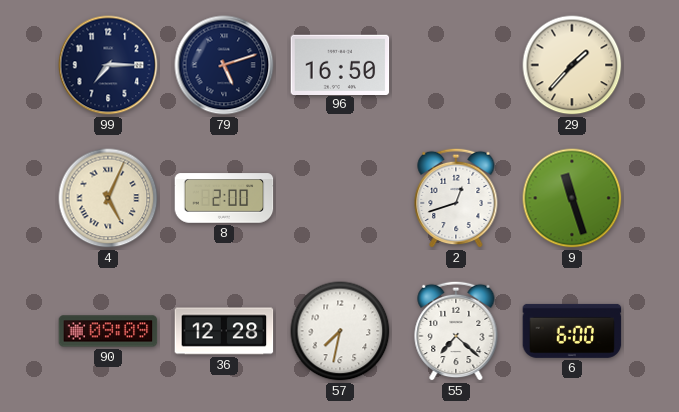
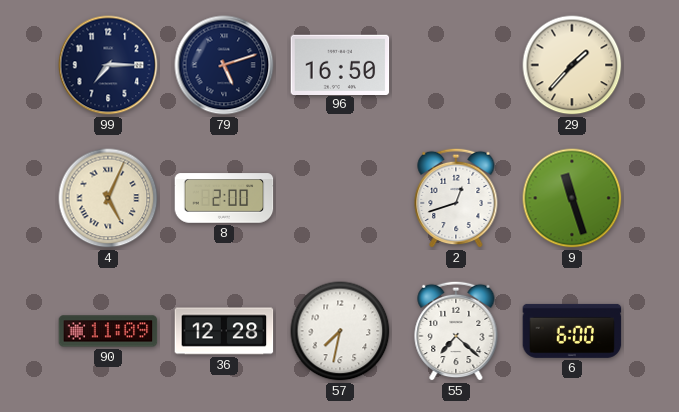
90: 09:09 -> 11:09
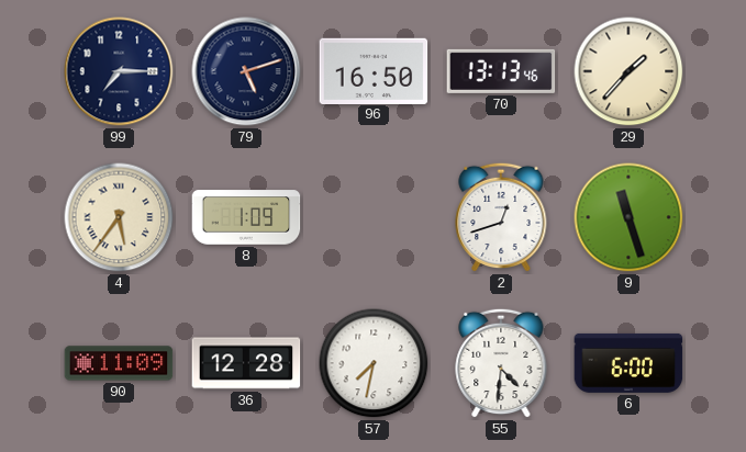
70: none -> 13:13
4: 5:04 -> 5:36
8: 2:00 -> 1:09
55: 7:22 -> 4:31
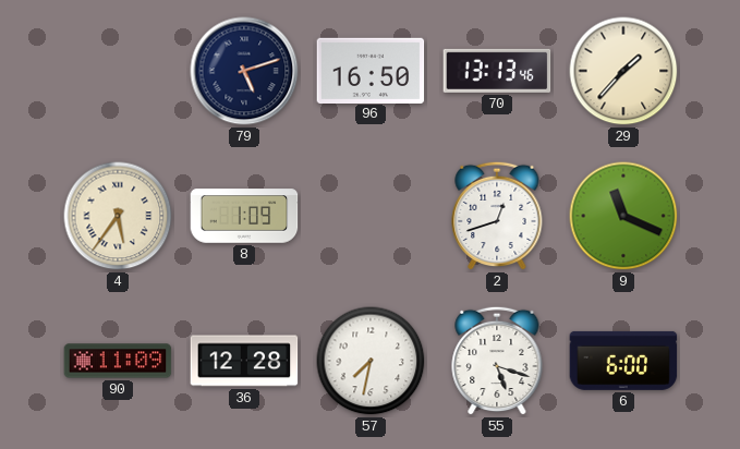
99: 7:15 -> none
9: 11:27 -> 11:19
55: 4:31 -> 5:18
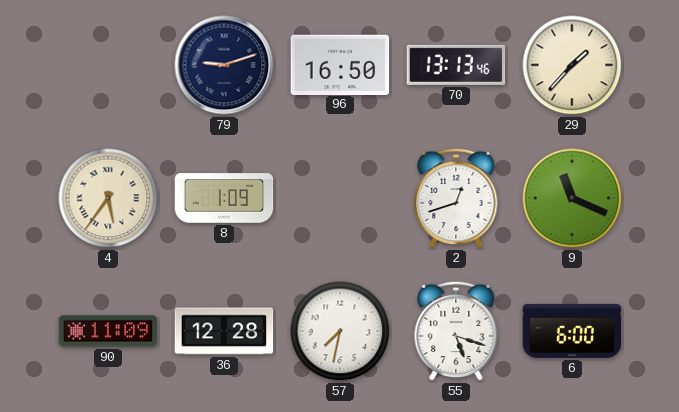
79: 5:12 -> 9:12
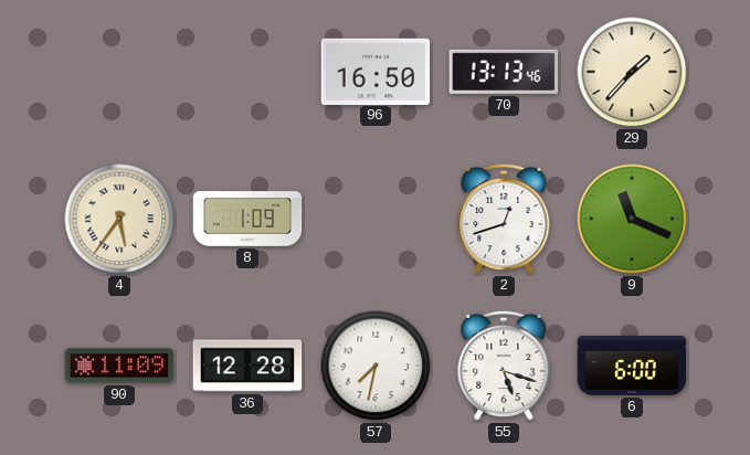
79: 9:12 -> none
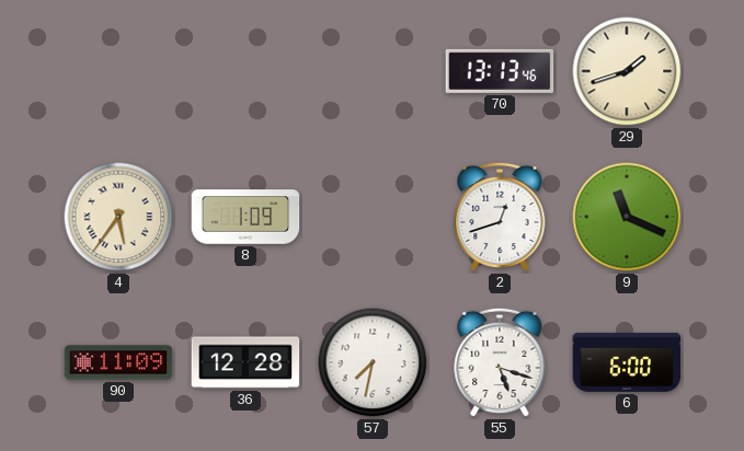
96: 16:50 -> none
29: 1:37 -> 1:42
